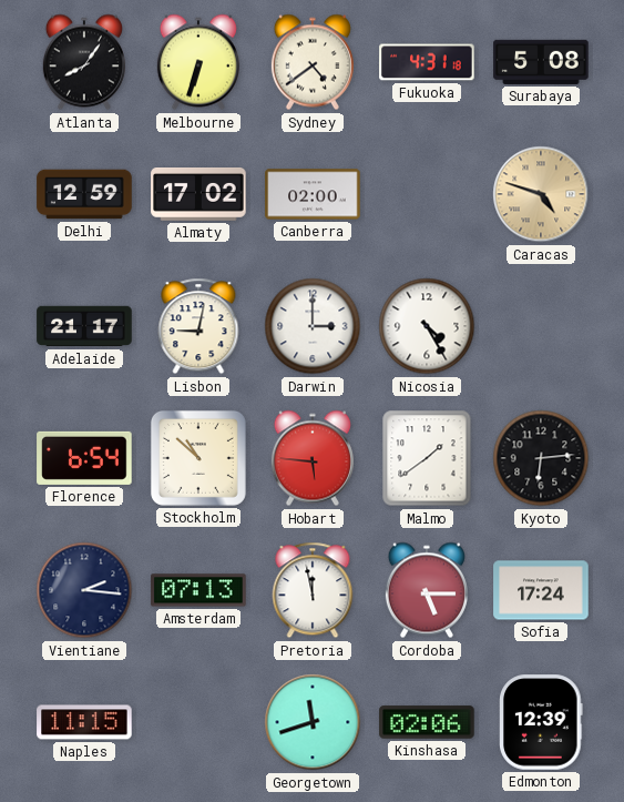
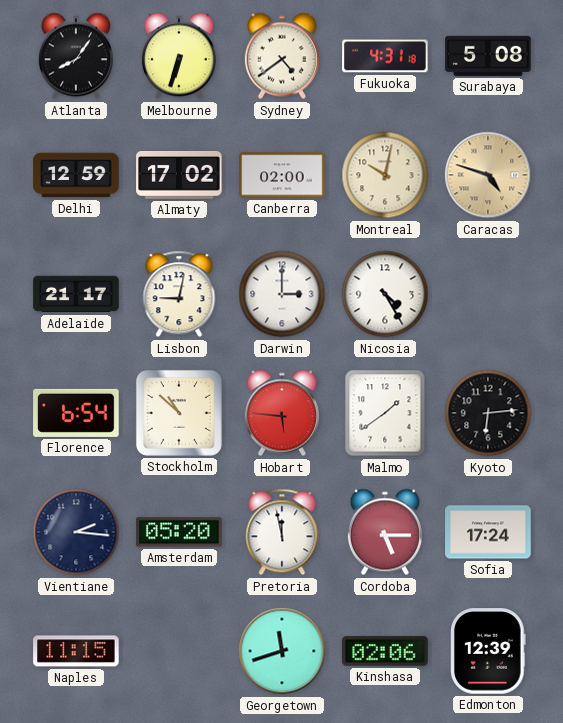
Montreal: none -> 10:02
Amsterdam: 07:13 -> 05:20
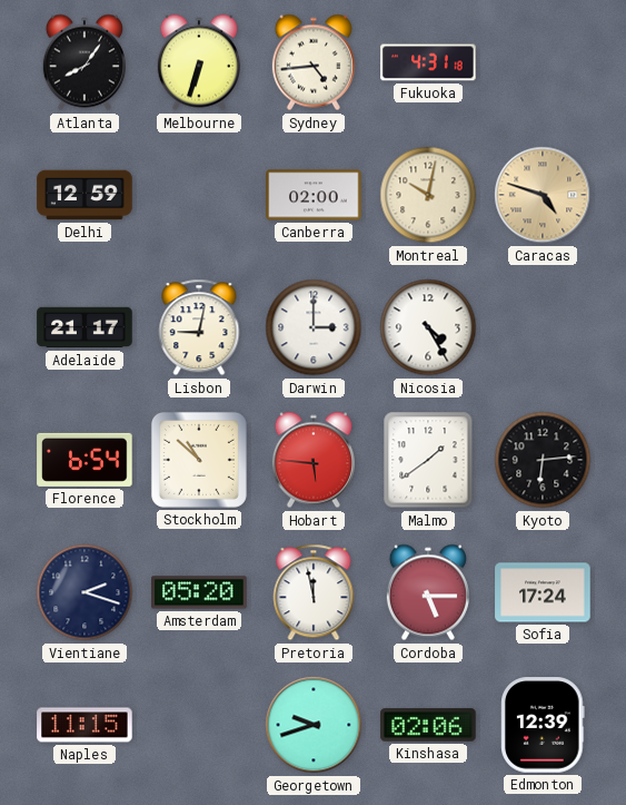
Sydney: 4:39 -> 4:44
Surabaya: 5:08 -> none
Almaty: 17:02 -> none
Vientiane: 2:16 -> 2:18
Georgetown: 11:42 -> 9:42
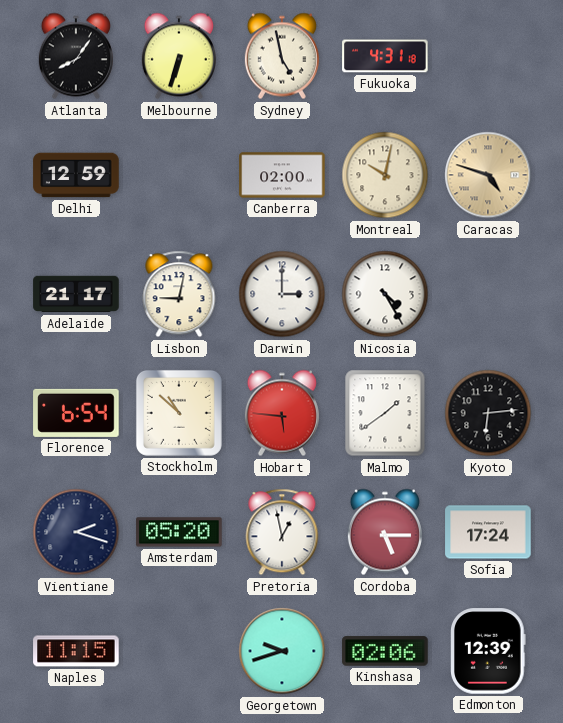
Sydney: 4:44 -> 4:58
Pretoria: 11:58 -> 12:58
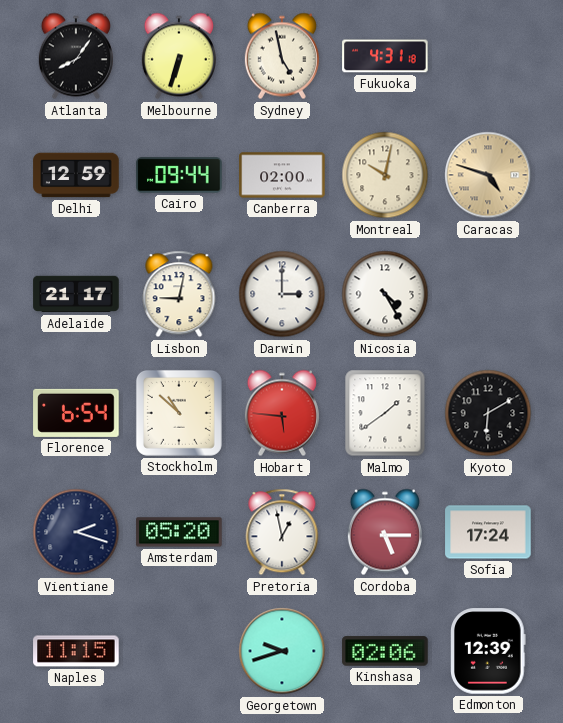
Cairo: none -> 09:44
Kyoto: 6:14 -> 6:10
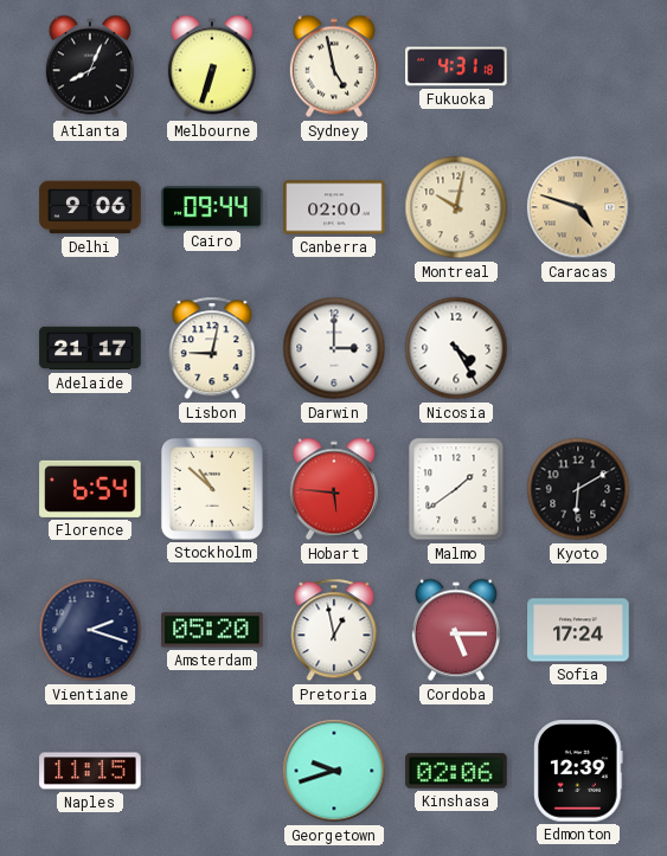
Atlanta: 8:06 -> 8:04
Delhi: 12:59 -> 9:06
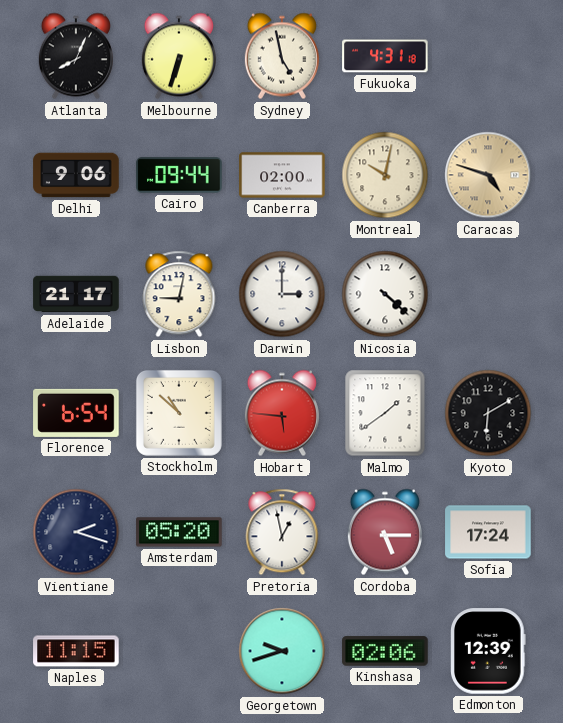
Nicosia: 4:25 -> 4:22
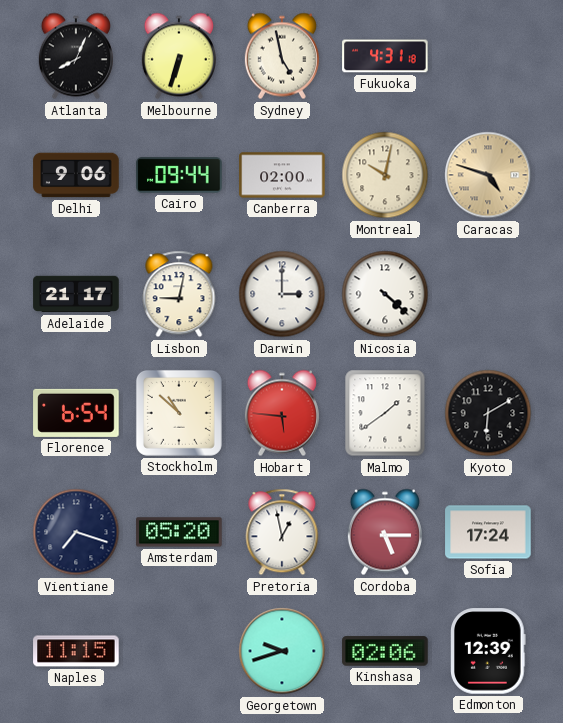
Vientiane: 2:18 -> 7:18
